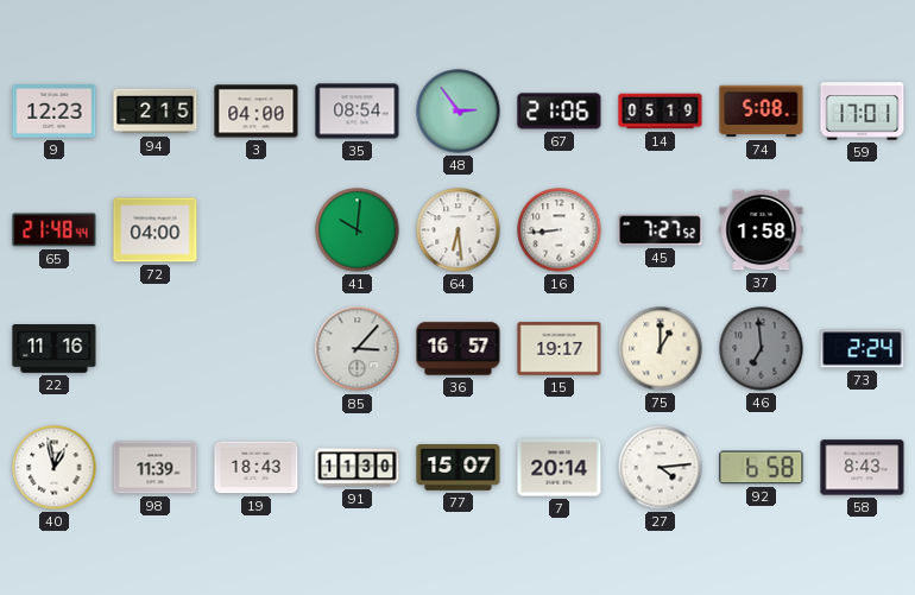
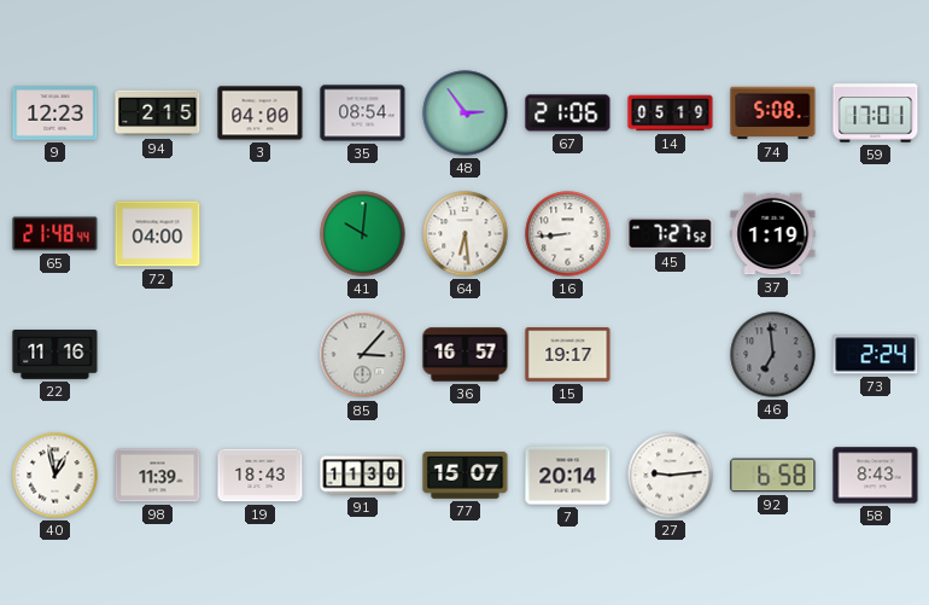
37: 1:58 -> 1:19
75: 1:00 -> none
27: 4:14 -> 9:14
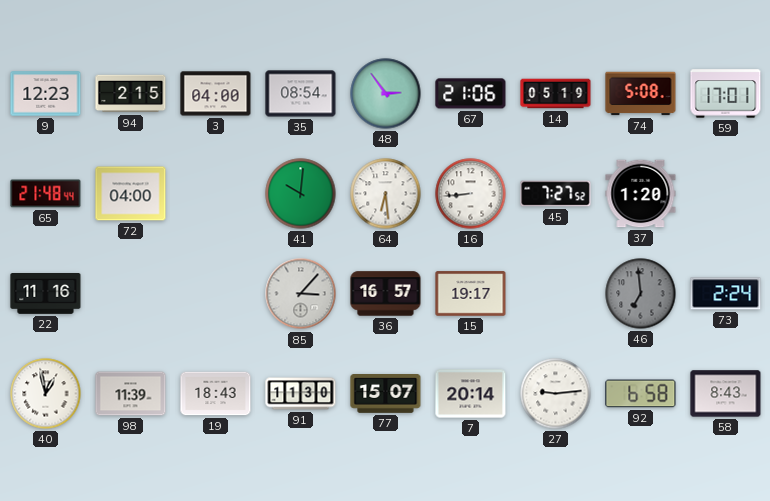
37: 1:19 -> 1:20
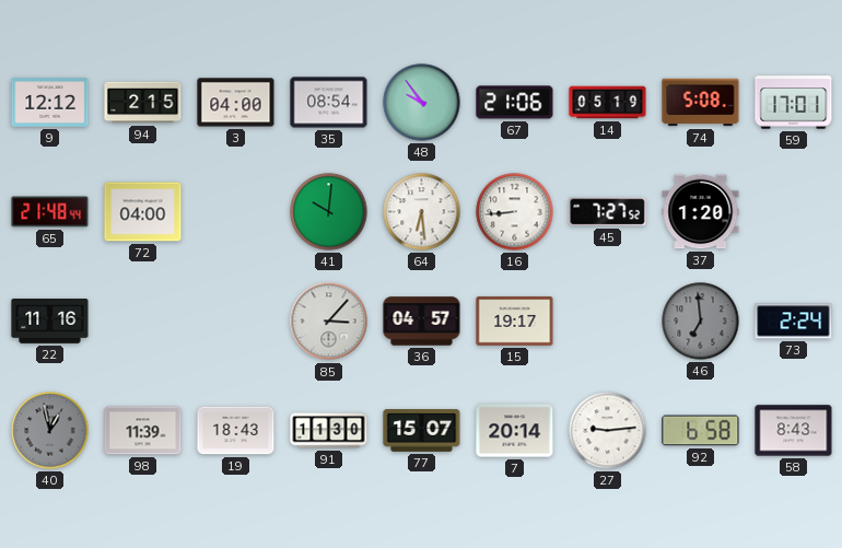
9: 12:23 -> 12:12
48: 2:54 -> 9:54
36: 16:57 -> 04:57
40 dial: white -> grey
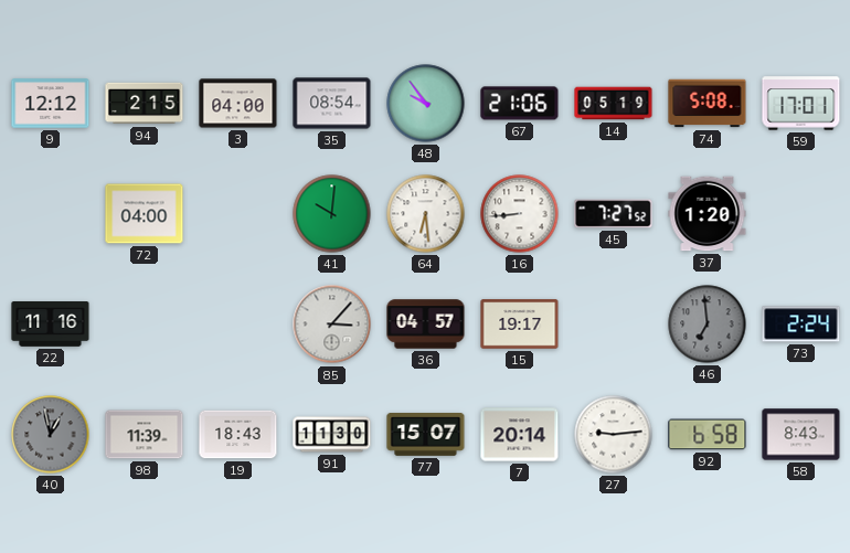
65: 21:48 -> none
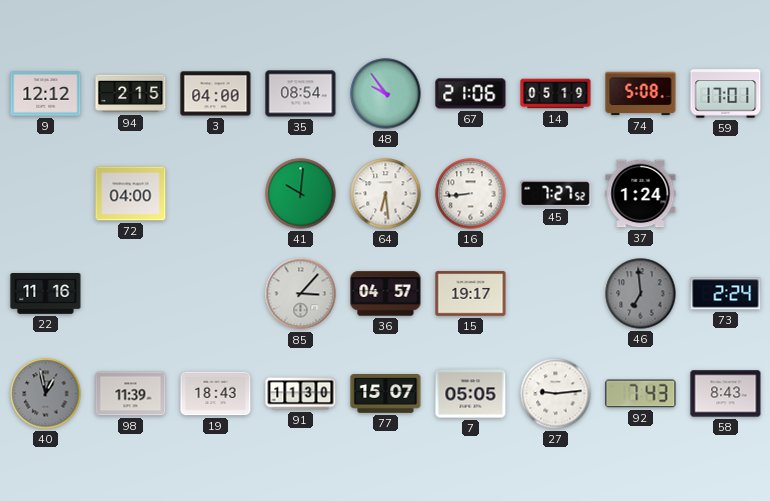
37: 1:20 -> 1:24
7: 20:14 -> 05:05
92: 6:58 -> 7:43
